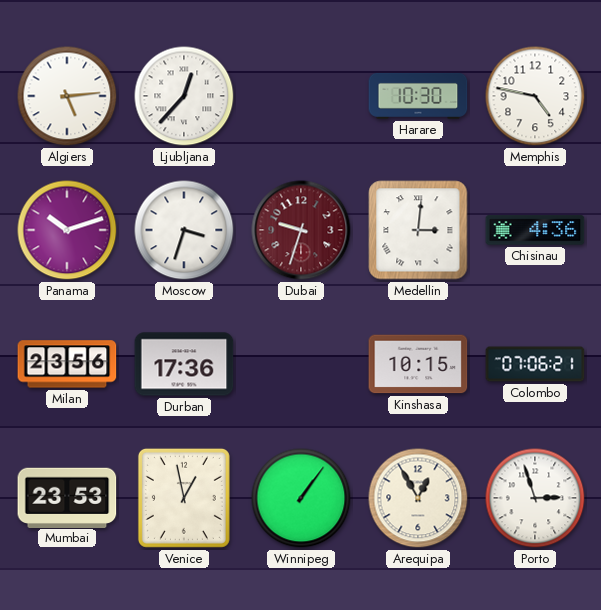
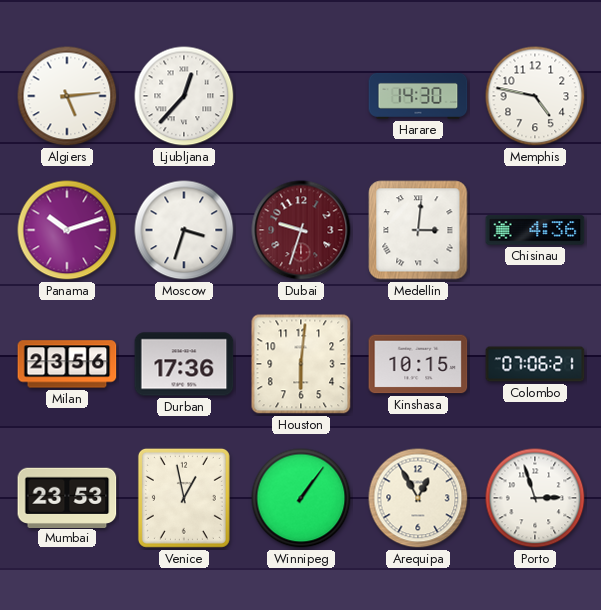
Harare: 10:30 -> 14:30
Houston: none -> 6:01
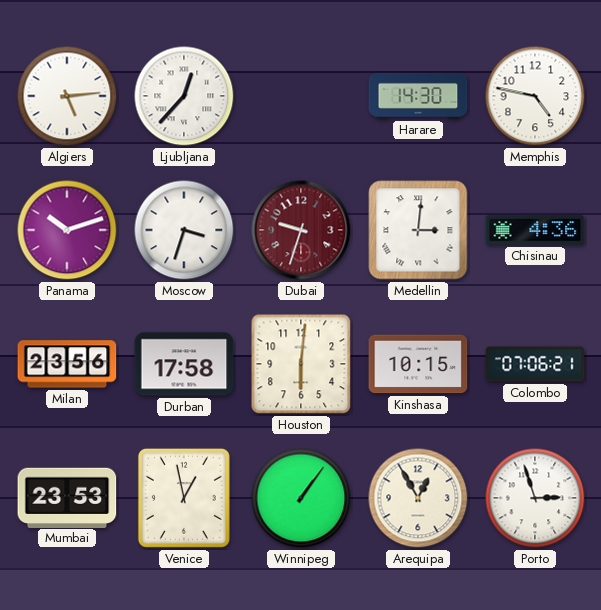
Durban: 17:36 -> 17:58
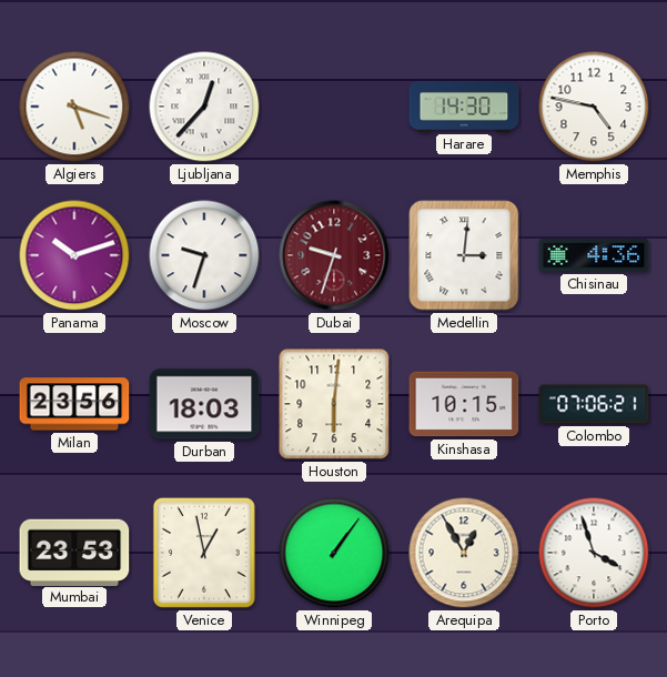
Algiers: 5:14 -> 5:18
Moscow: 3:33 -> 9:33
Durban: 17:58 -> 18:03
Porto: 2:57 -> 3:57
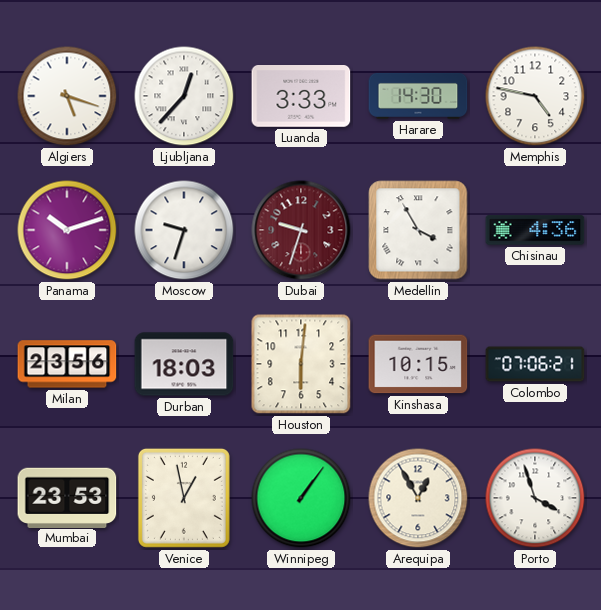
Luanda: none -> 3:33
Medellin: 3:01 -> 3:55
